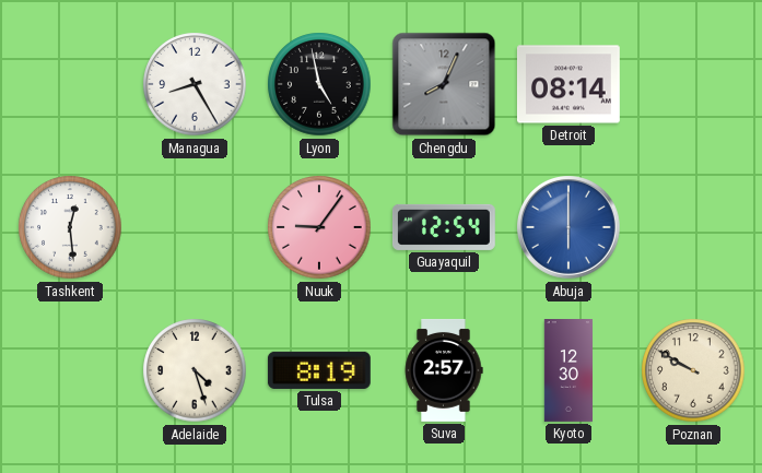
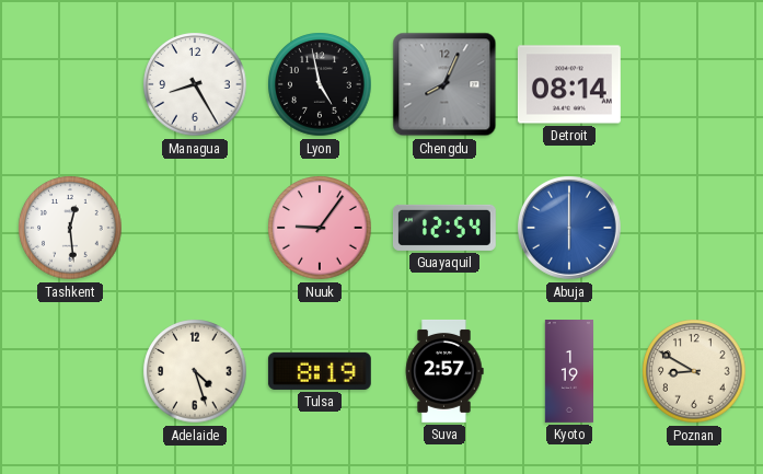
Kyoto: 12:30 -> 1:19
Poznan: 9:50 -> 8:50
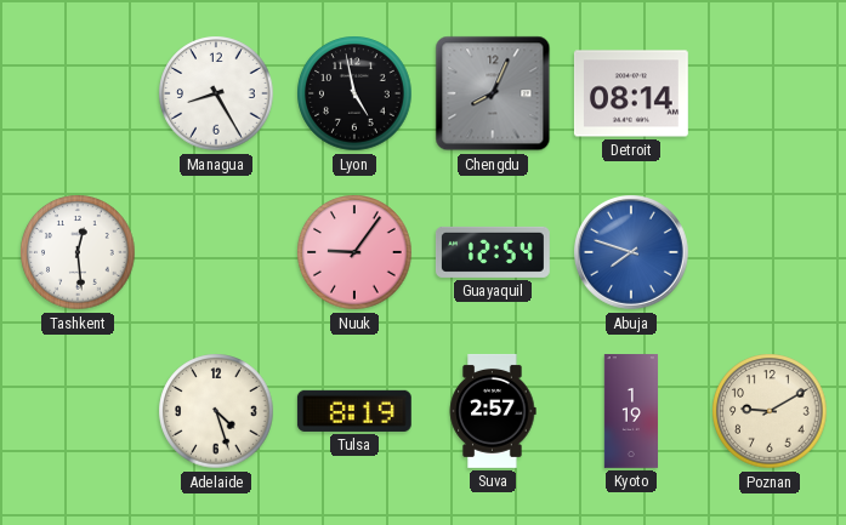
Abuja: 6:00 -> 7:48
Poznan: 8:50 -> 9:10
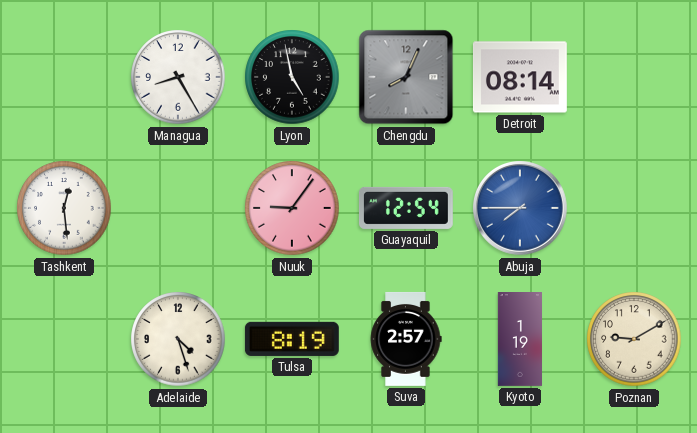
Abuja: 7:48 -> 7:45
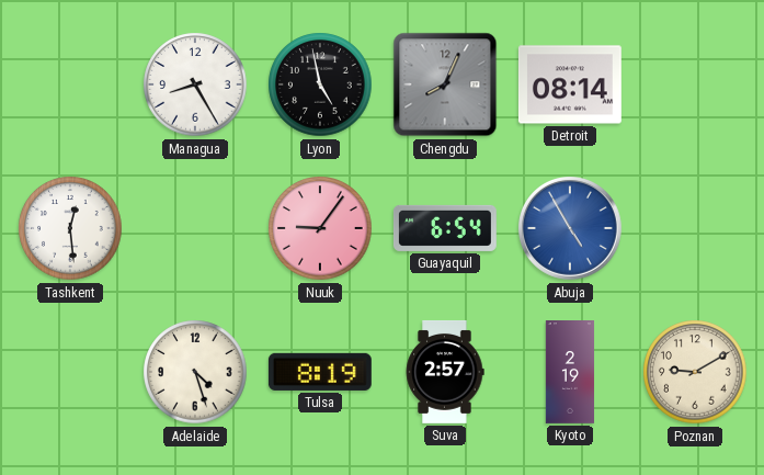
Guayaquil: 12:54 -> 6:54
Abuja: 7:45 -> 4:55
Kyoto: 1:19 -> 2:19
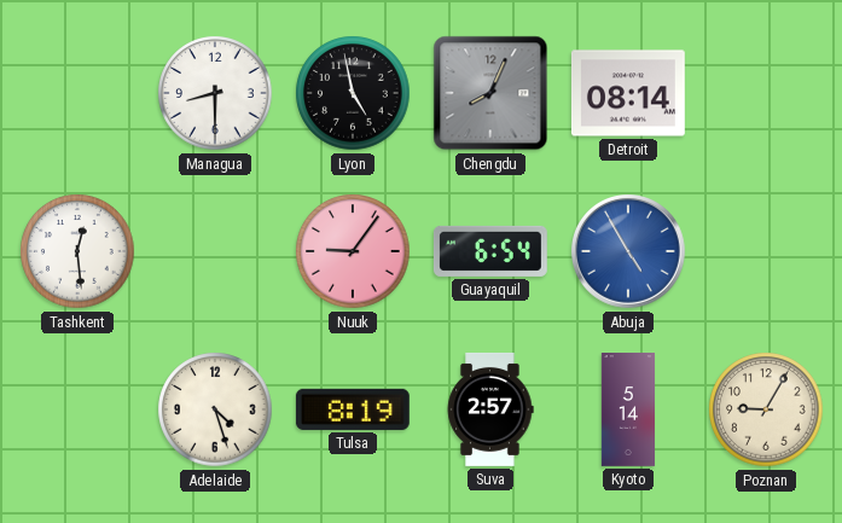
Managua: 8:25 -> 8:30
Kyoto: 2:19 -> 5:14
Poznan: 9:10 -> 9:05
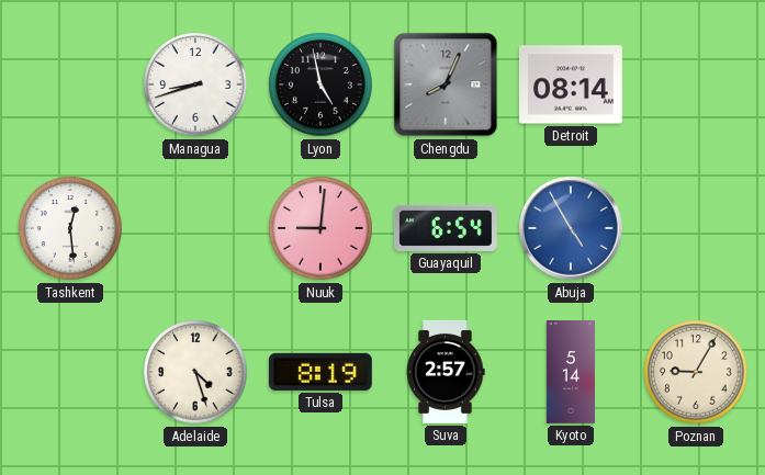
Managua: 8:30 -> 8:42
Nuuk: 9:06 -> 9:01
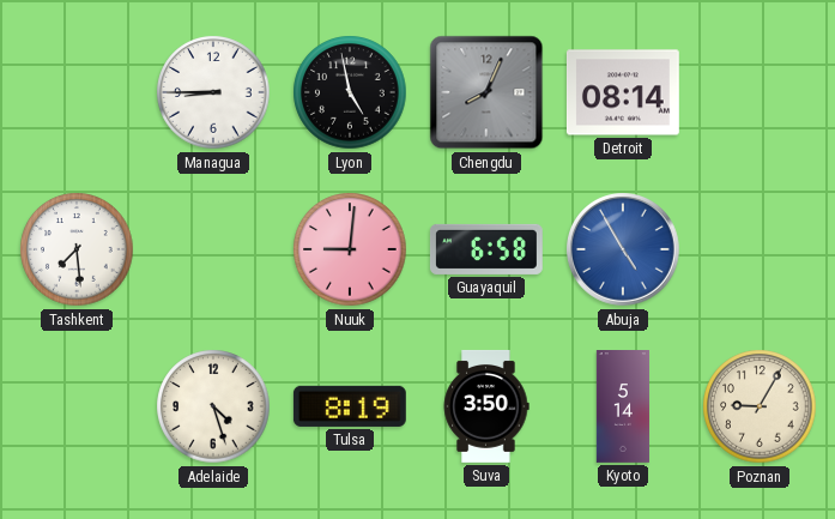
Managua: 8:42 -> 8:45
Tashkent: 12:29 -> 7:29
Guayaquil: 6:54 -> 6:58
Suva: 2:57 -> 3:50
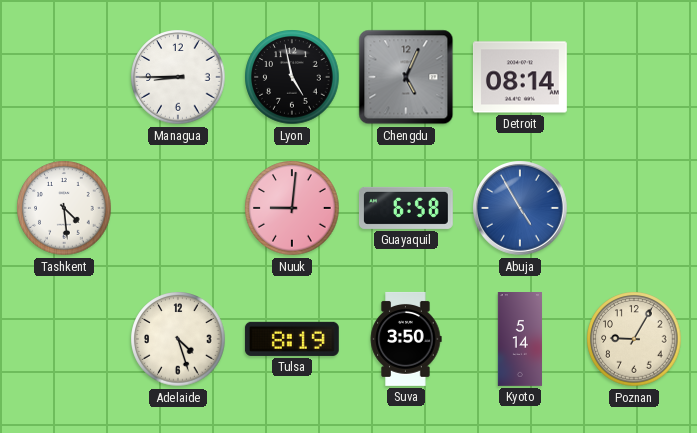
Chengdu: 8:04 -> 5:04
Tashkent: 7:29 -> 4:29
